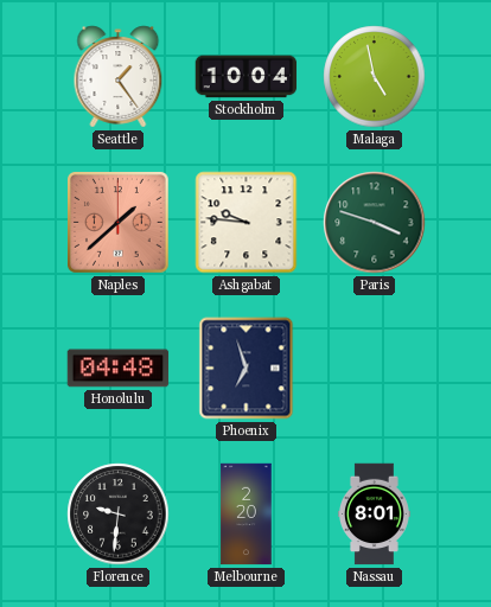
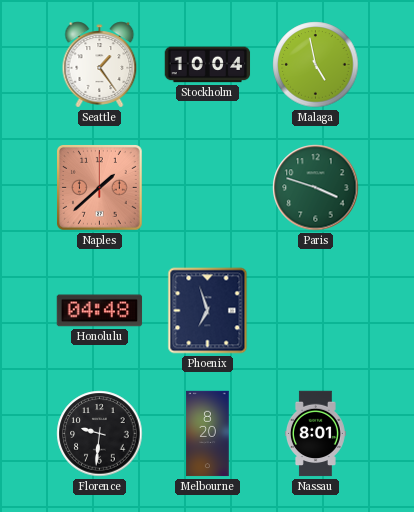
Ashgabat: 9:46 -> none
Melbourne: 2:20 -> 8:20
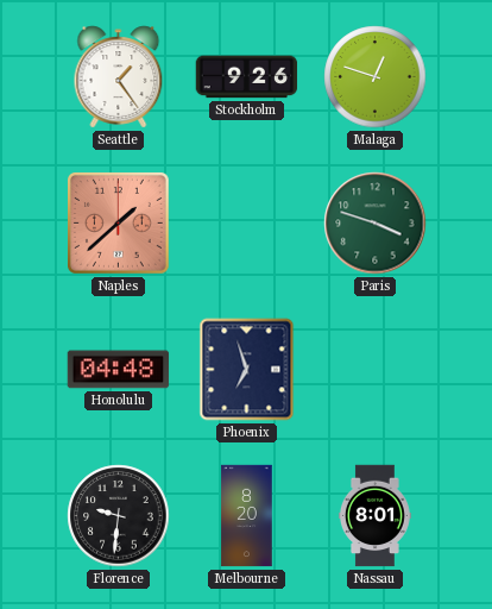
Stockholm: 10:04 -> 9:26
Malaga: 4:58 -> 12:48
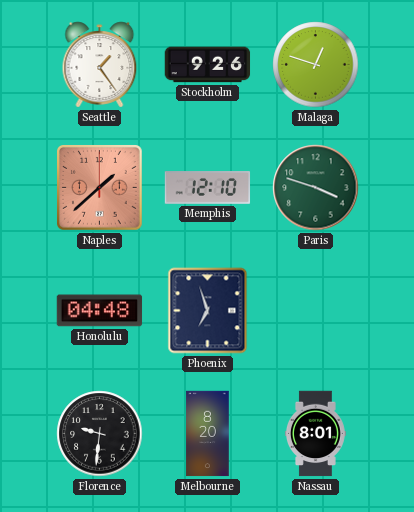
Memphis: none -> 12:10
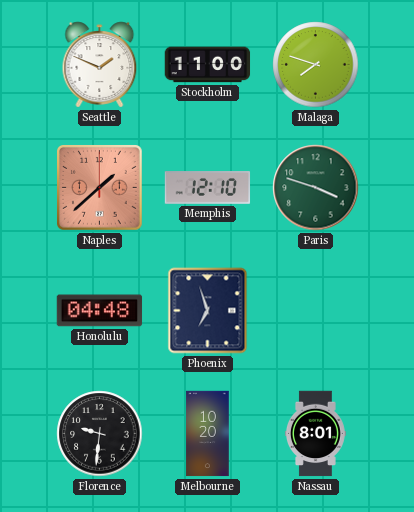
Seattle: 1:24 -> 1:49
Stockholm: 9:26 -> 11:00
Malaga: 12:48 -> 7:48
Melbourne: 8:20 -> 10:20
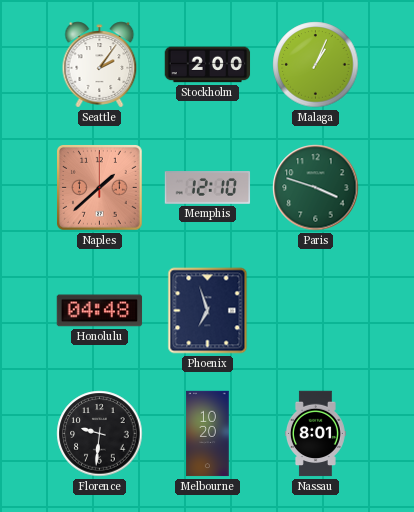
Seattle: 1:49 -> 2:06
Stockholm: 11:00 -> 2:00
Malaga: 7:48 -> 1:04
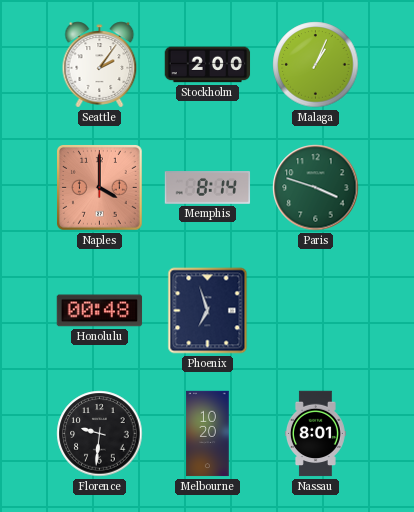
Naples: 1:38 -> 4:00
Memphis: 12:10 -> 8:14
Honolulu: 04:48 -> 00:48
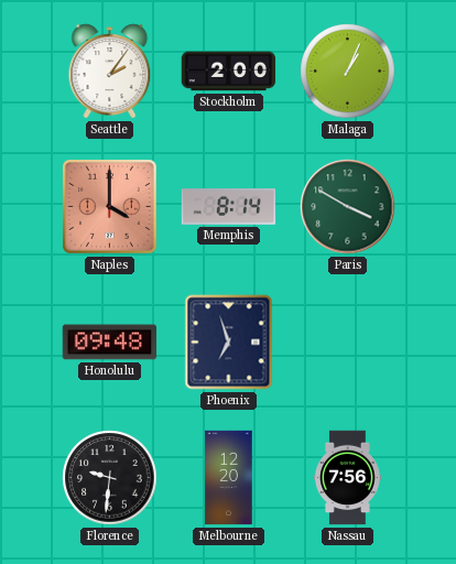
Paris: 3:48 -> 3:50
Honolulu: 00:48 -> 09:48
Melbourne: 10:20 -> 12:20
Nassau: 8:01 -> 7:56
